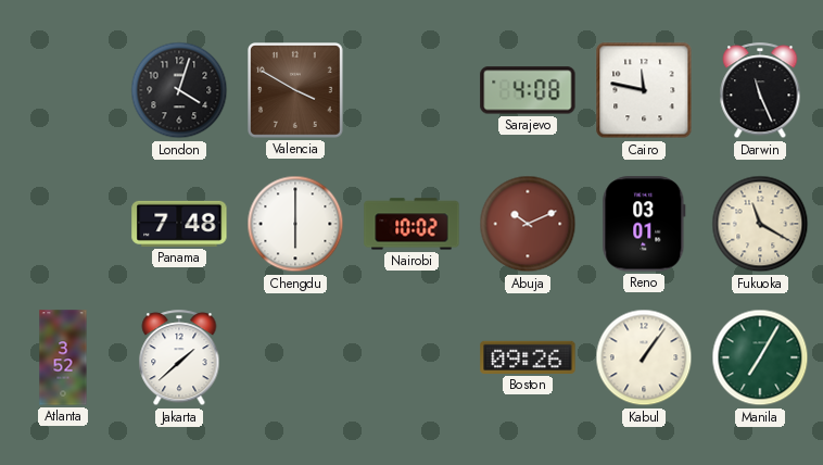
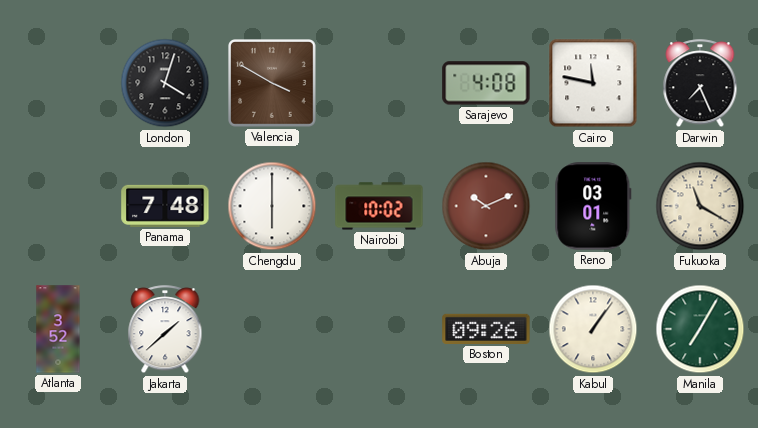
Darwin: 11:26 -> 7:26
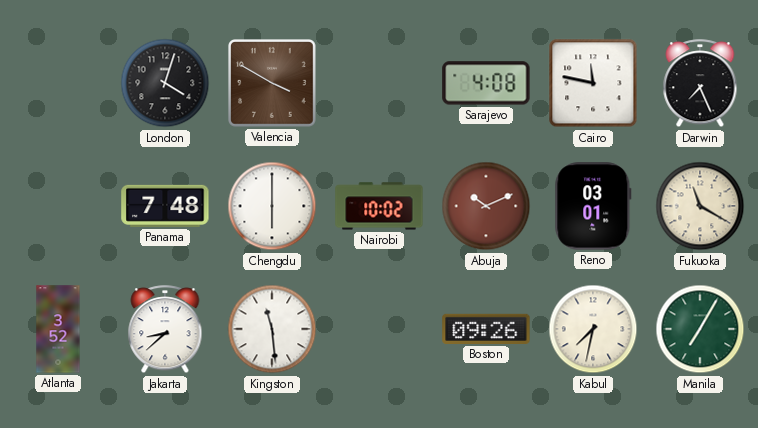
Jakarta: 1:38 -> 8:38
Kingston: none -> 11:29
Kabul: 1:06 -> 7:32
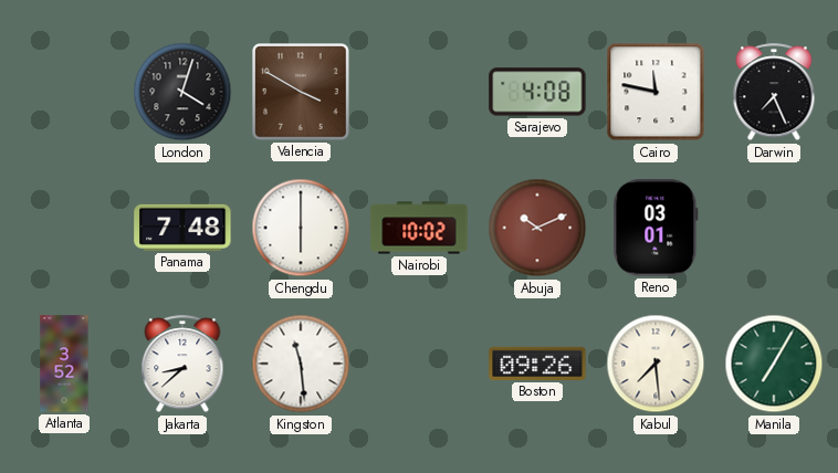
Fukuoka: 11:20 -> none
Kabul: 7:32 -> 7:29
